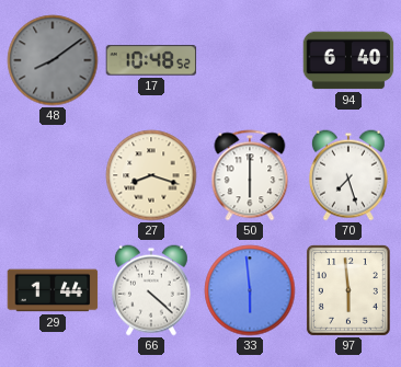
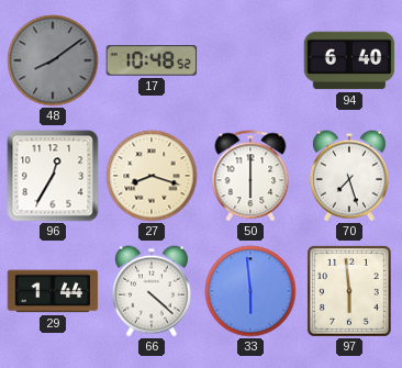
96: none -> 12:35
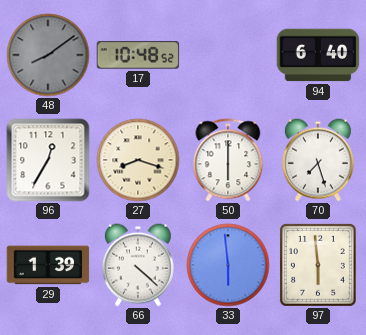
29: 1:44 -> 1:39
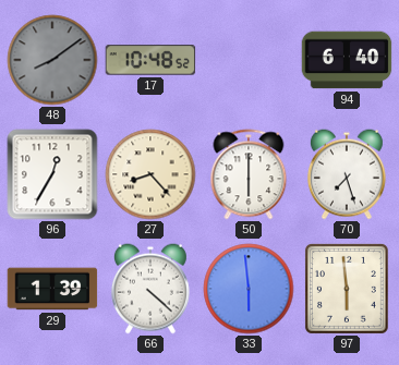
27: 8:18 -> 8:23
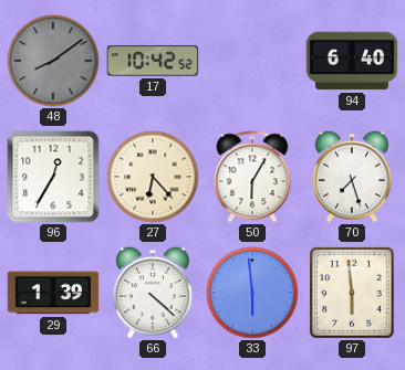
17: 10:48 -> 10:42
27: 8:23 -> 6:23
50: 6:00 -> 6:05
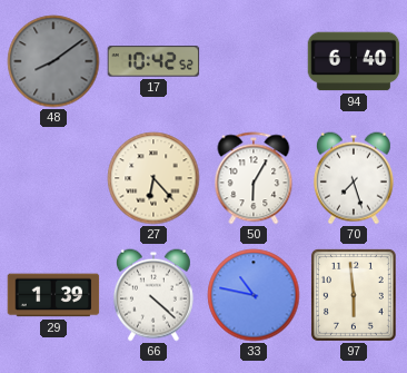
96: 12:35 -> none
33: 5:59 -> 10:47
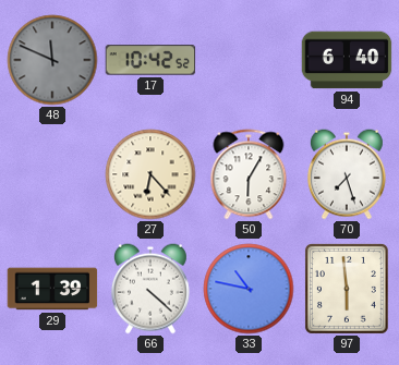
48: 8:09 -> 11:49
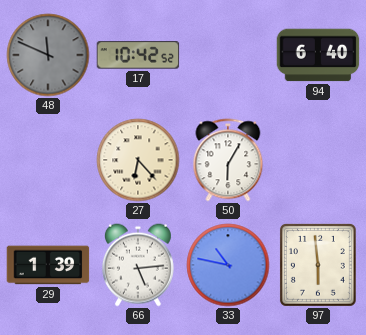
70: 7:27 -> none
66: 4:22 -> 5:14
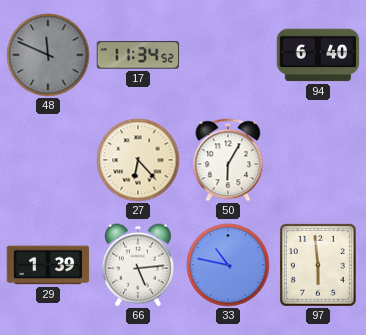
17: 10:42 -> 11:34
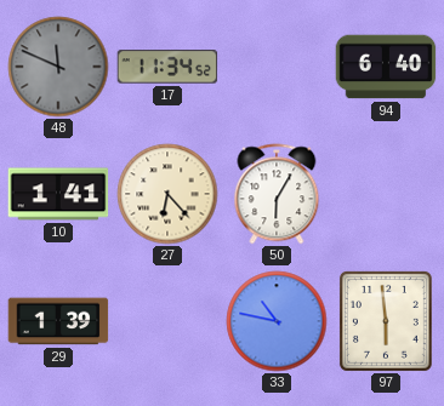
10: none -> 1:41
66: 5:14 -> none
